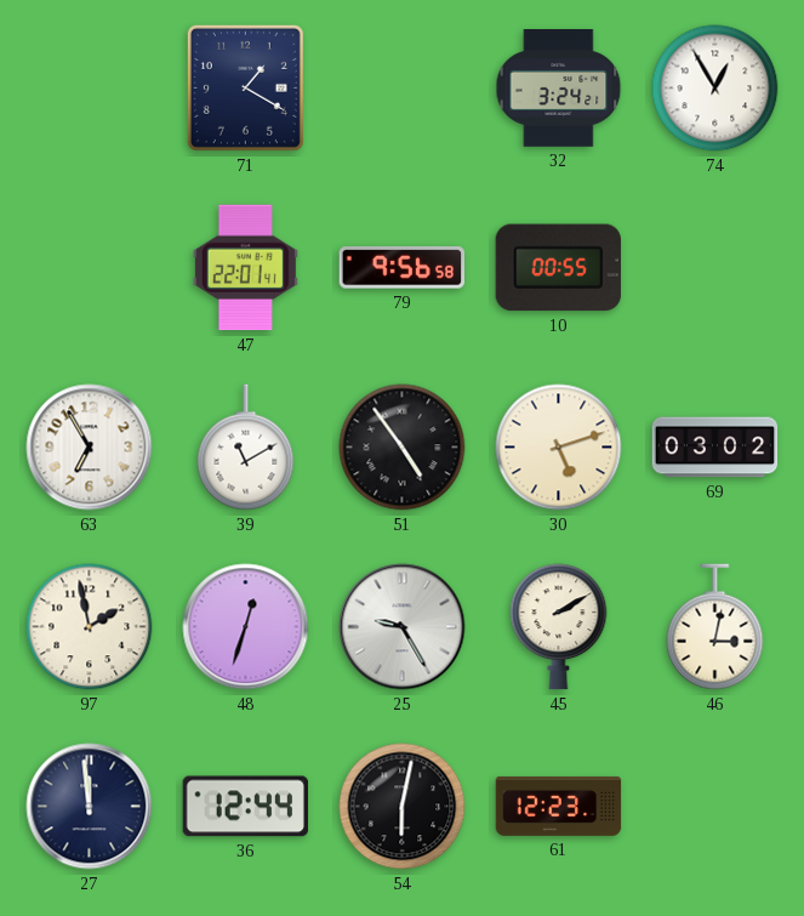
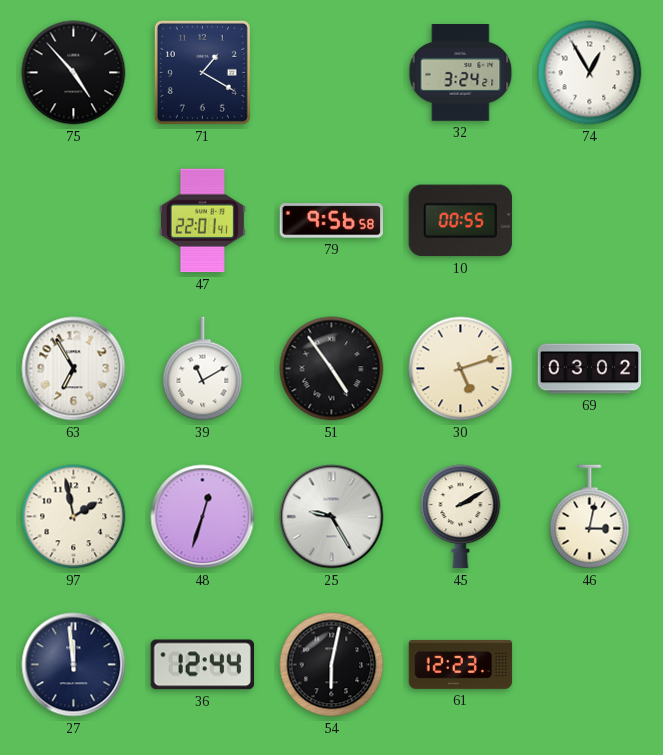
75: none -> 4:53
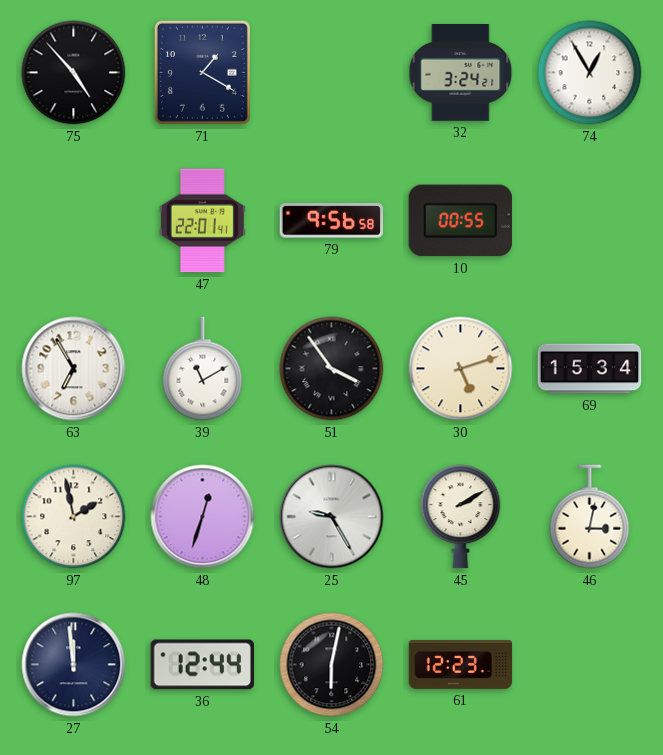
51: 4:54 -> 3:54
69: 03:02 -> 15:34
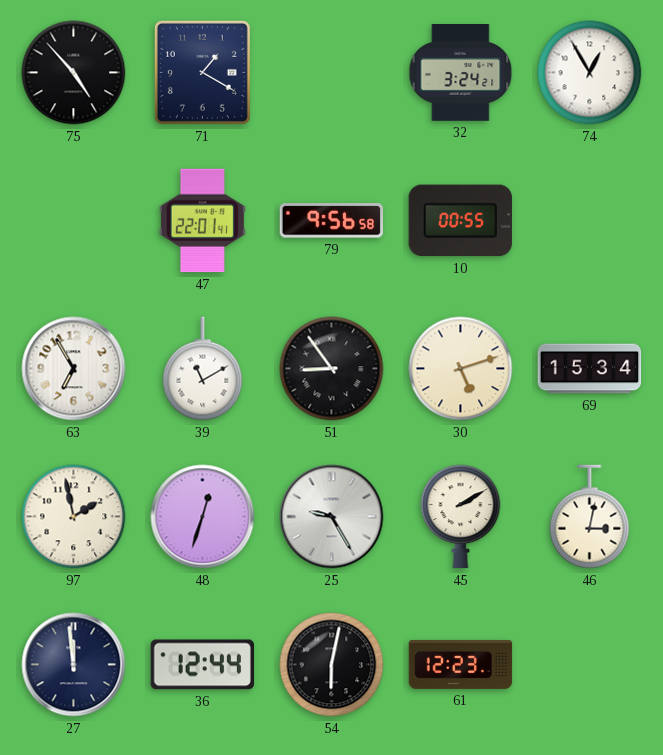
51: 3:54 -> 8:54
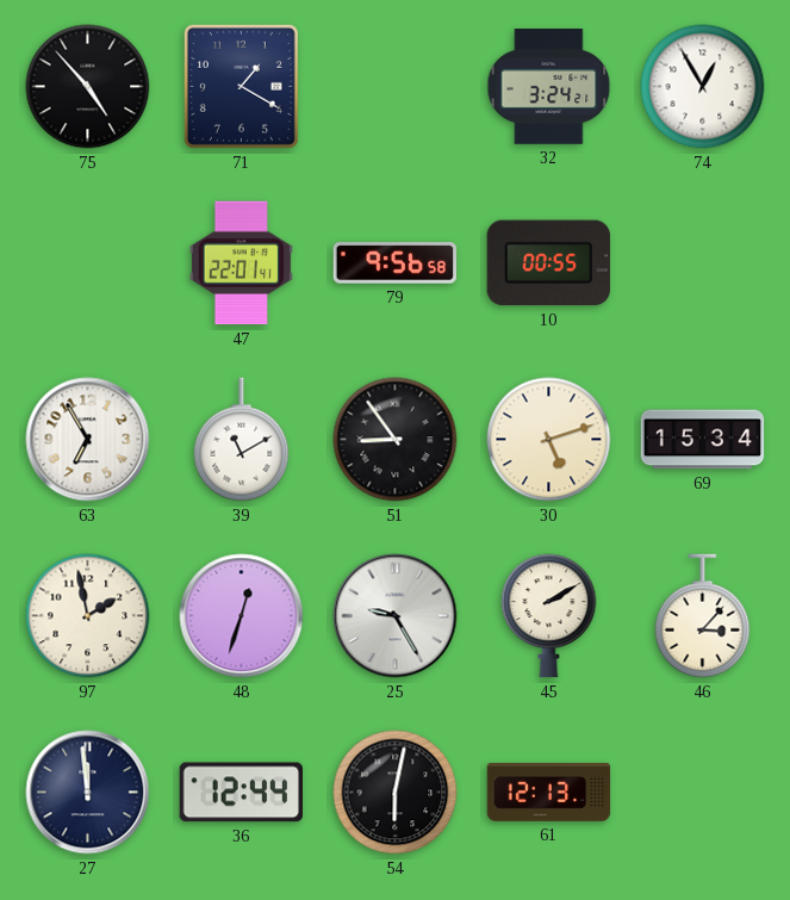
46: 3:02 -> 3:07
61: 12:23 -> 12:13
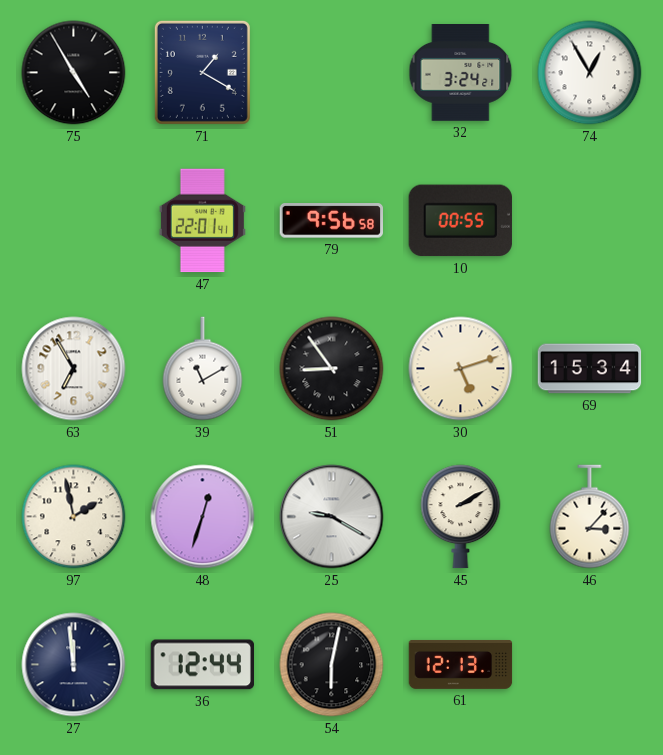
75: 4:53 -> 4:55
25: 9:25 -> 9:20
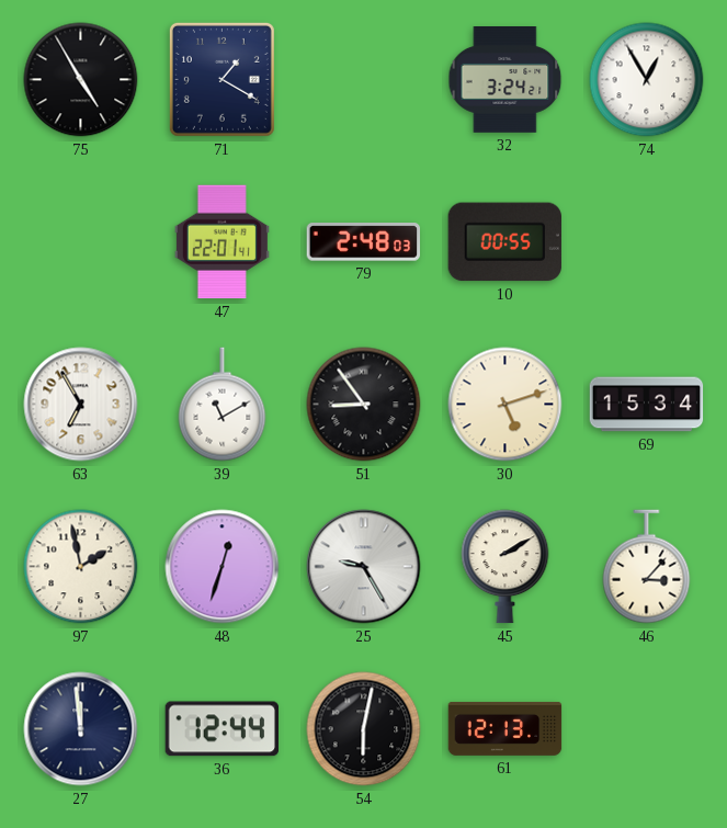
79: 9:56 -> 2:48
25: 9:20 -> 9:25
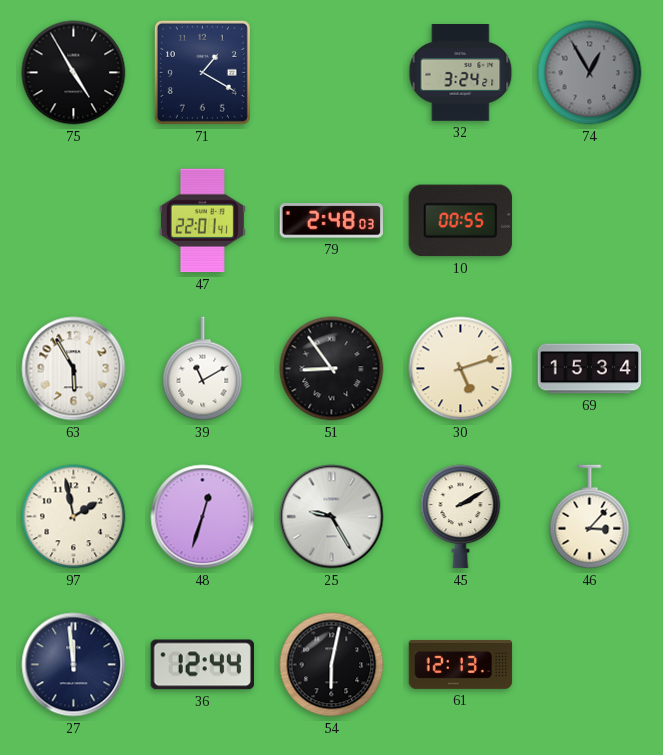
74 dial: white -> grey
63: 6:55 -> 5:55
